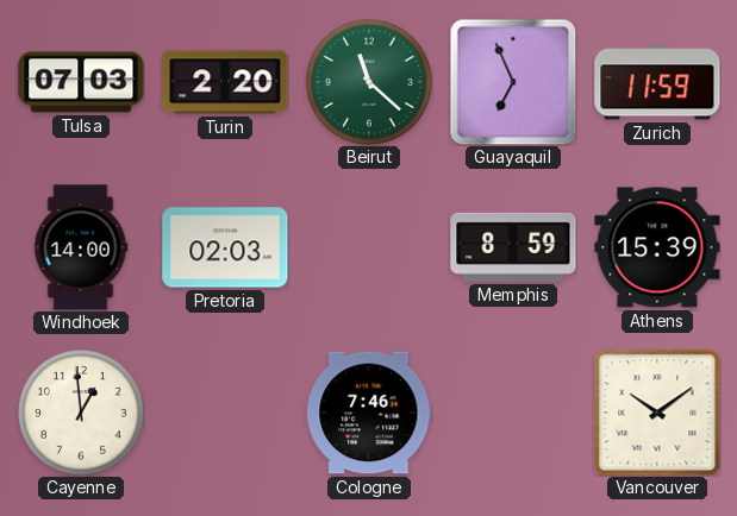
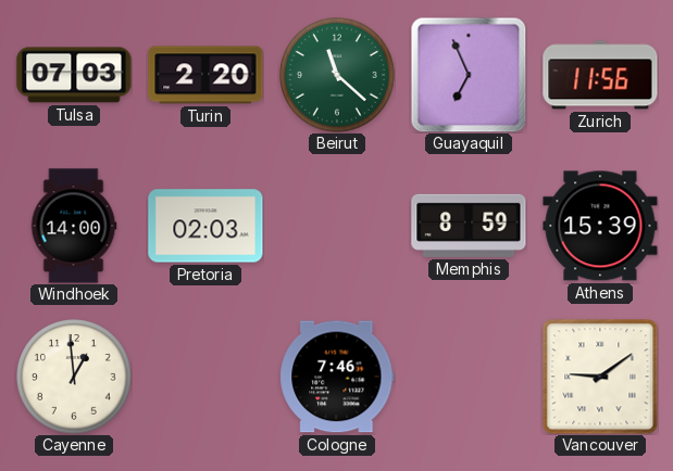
Zurich: 11:59 -> 11:56
Vancouver: 10:09 -> 9:09
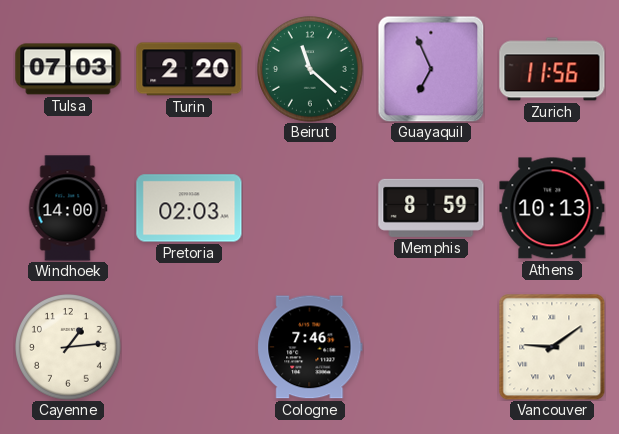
Athens: 15:39 -> 10:13
Cayenne: 12:59 -> 1:14
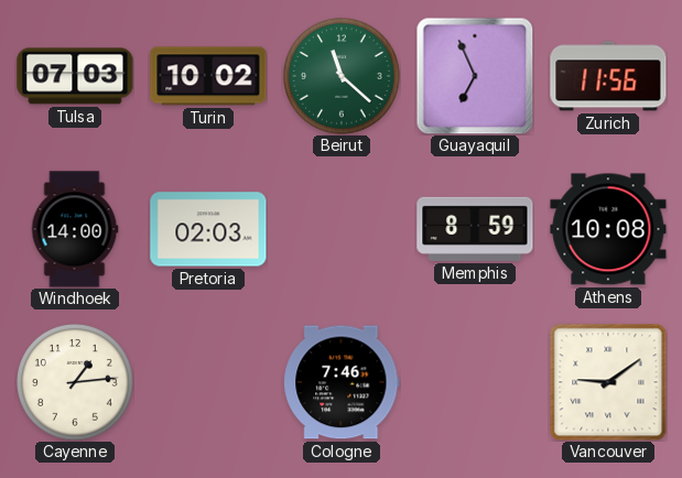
Turin: 2:20 -> 10:02
Athens: 10:13 -> 10:08
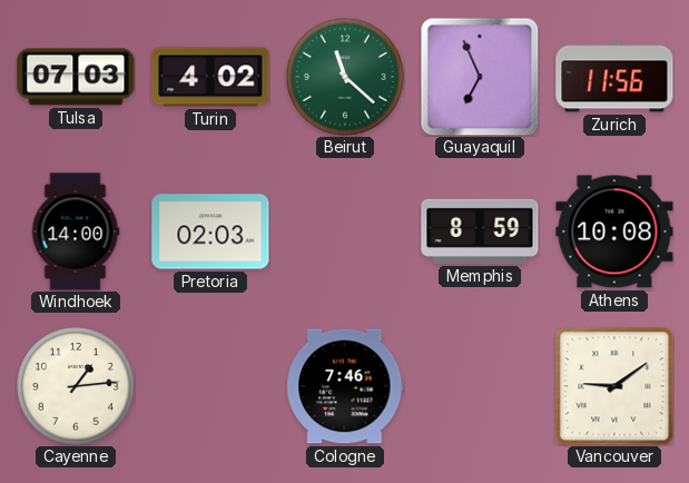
Turin: 10:02 -> 4:02
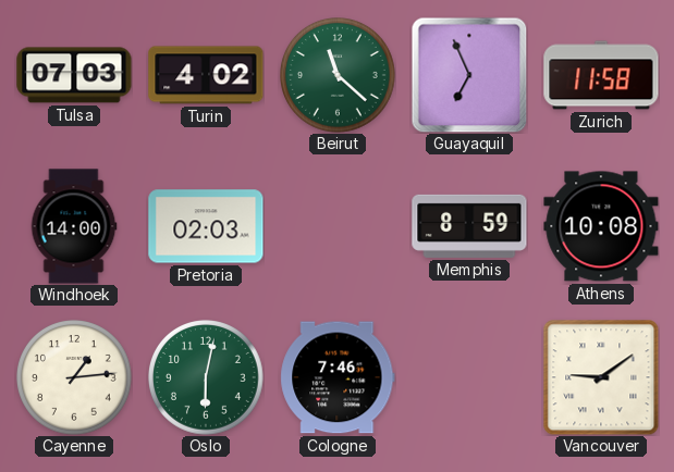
Zurich: 11:56 -> 11:58
Oslo: none -> 6:02
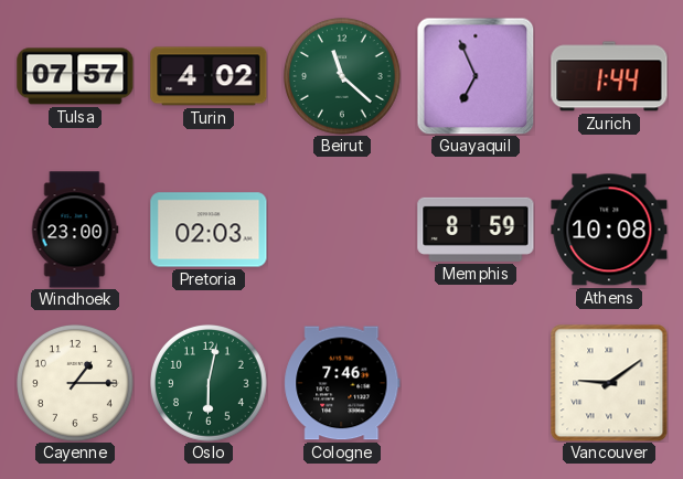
Tulsa: 07:03 -> 07:57
Zurich: 11:58 -> 1:44
Windhoek: 14:00 -> 23:00
Cayenne: 1:14 -> 1:15
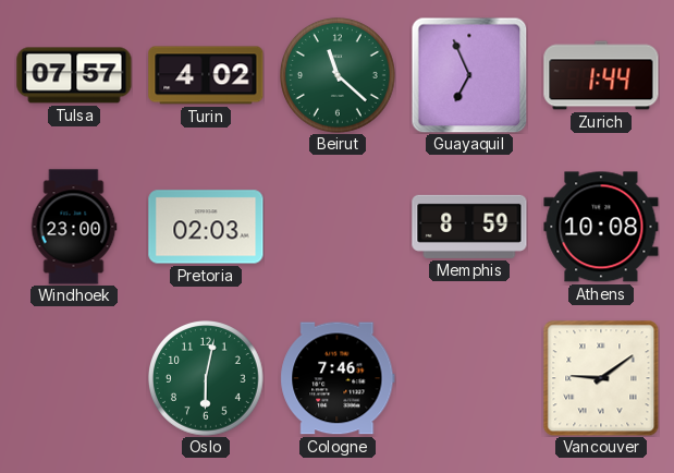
Cayenne: 1:15 -> none
